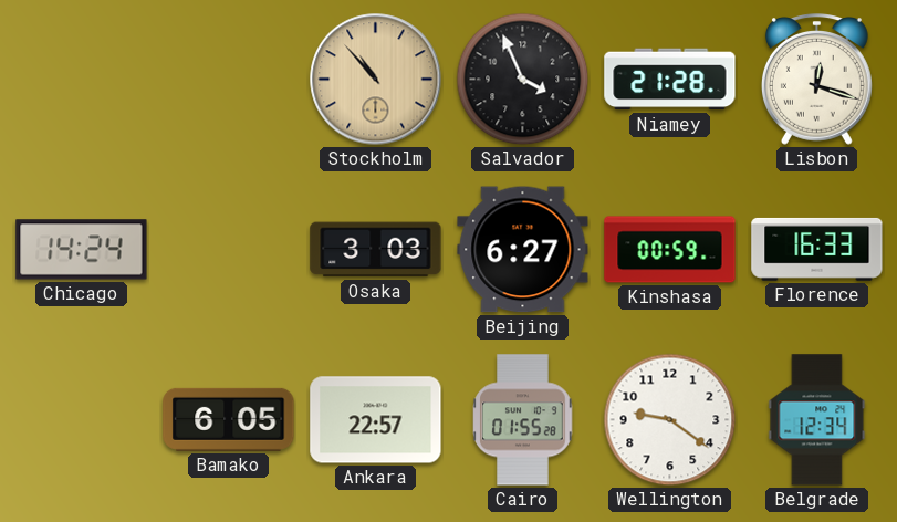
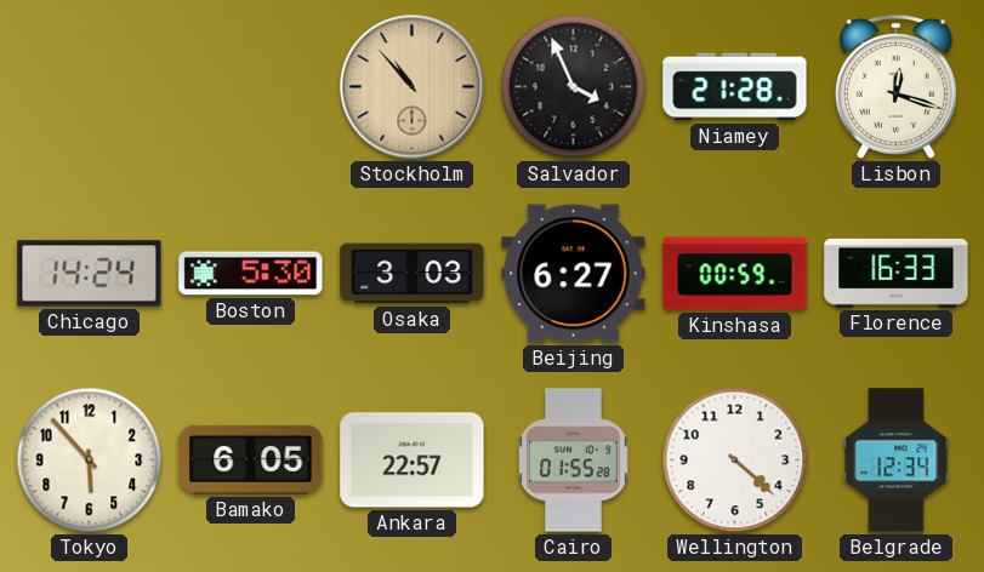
Boston: none -> 5:30
Tokyo: none -> 5:53
Wellington: 9:21 -> 4:22
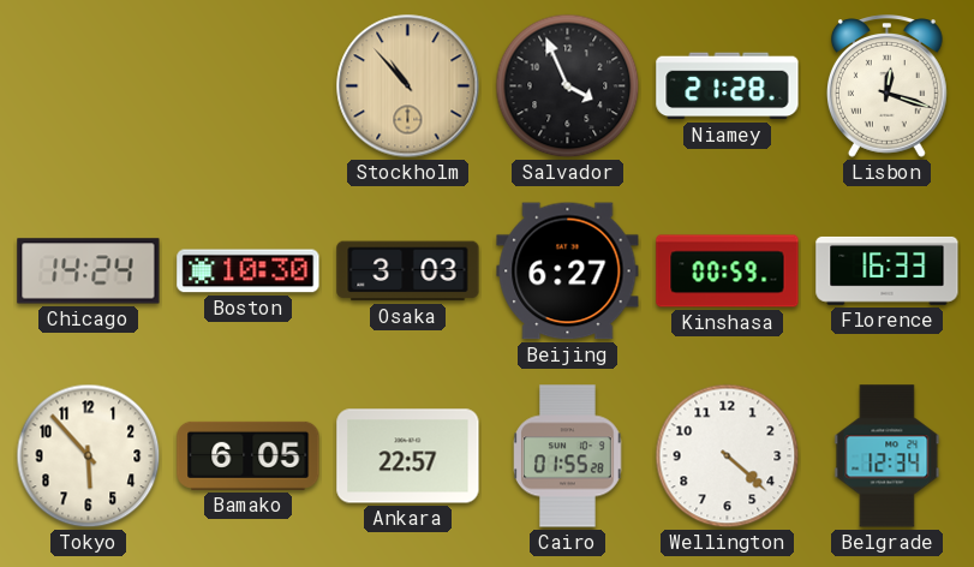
Boston: 5:30 -> 10:30
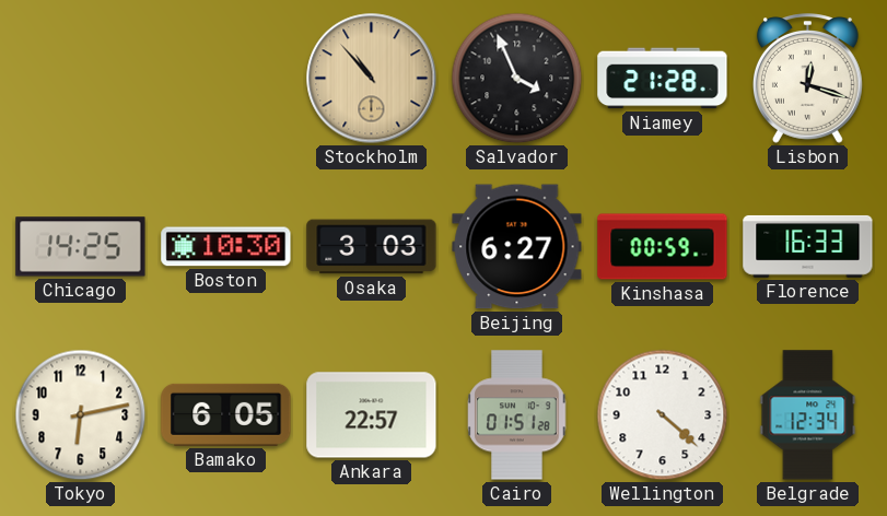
Chicago: 14:24 -> 14:25
Tokyo: 5:53 -> 6:13
Cairo: 01:55 -> 01:51
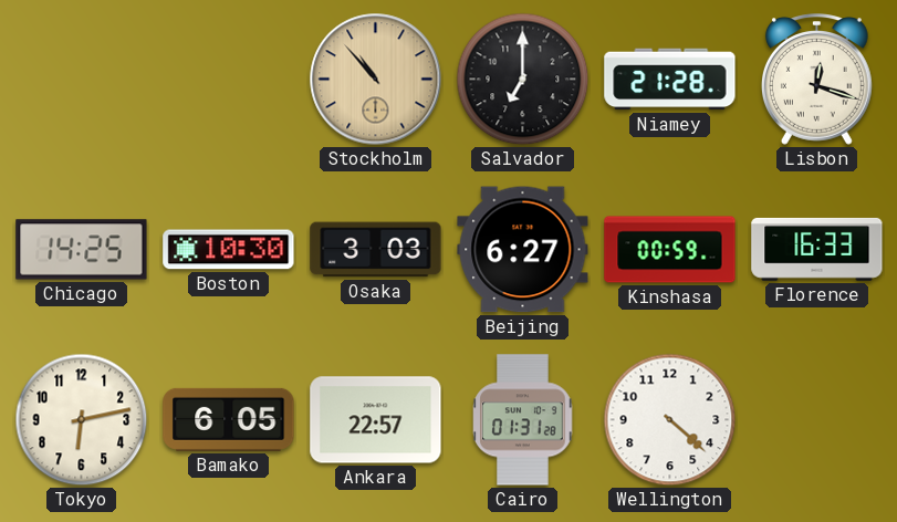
Salvador: 3:56 -> 7:00
Cairo: 01:51 -> 01:31
Belgrade: 12:34 -> none
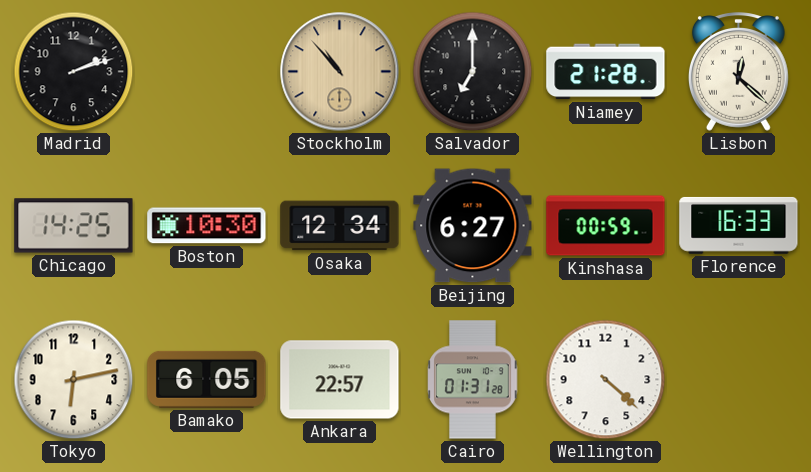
Madrid: none -> 2:12
Lisbon: 12:18 -> 12:22
Osaka: 3:03 -> 12:34
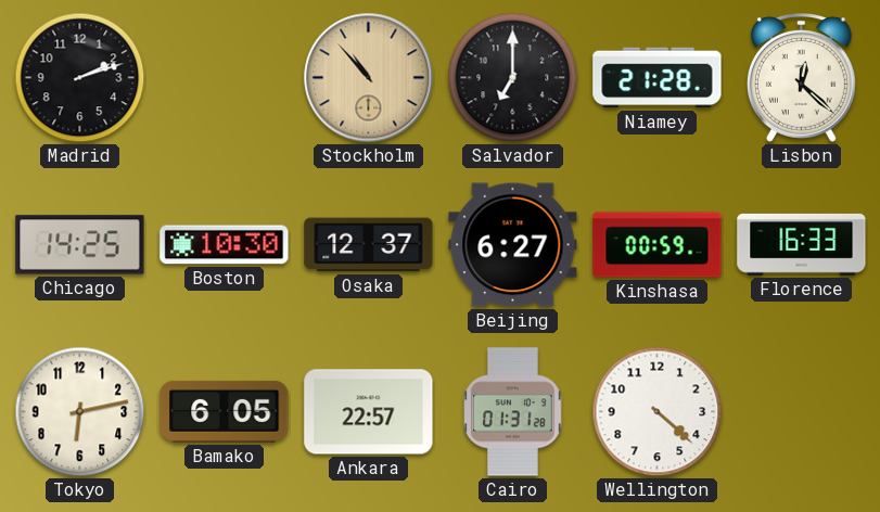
Osaka: 12:34 -> 12:37
